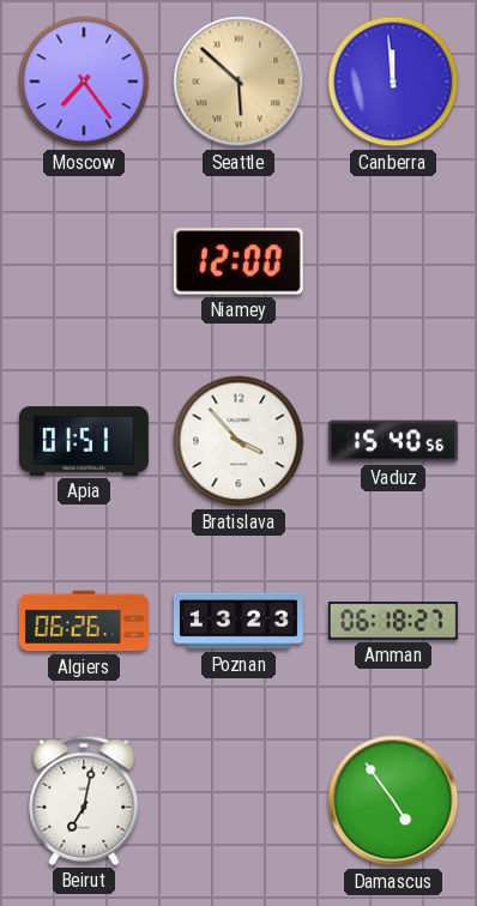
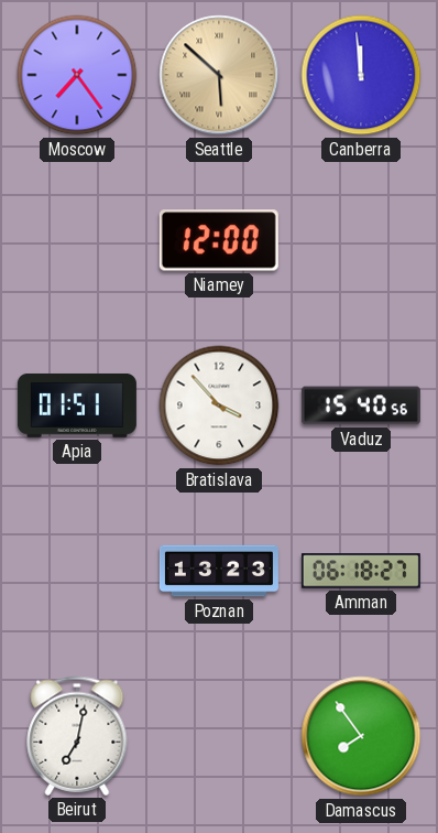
Algiers: 06:26 -> none
Damascus: 4:54 -> 7:54
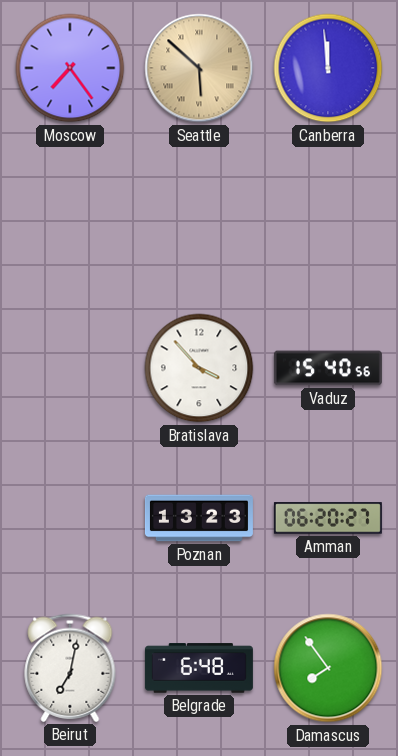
Niamey: 12:00 -> none
Apia: 01:51 -> none
Amman: 06:18 -> 06:20
Belgrade: none -> 6:48
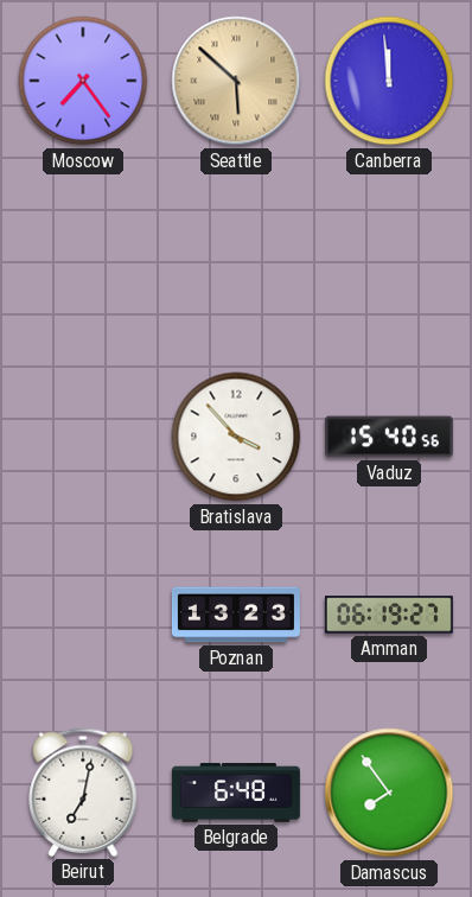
Amman: 06:20 -> 06:19
